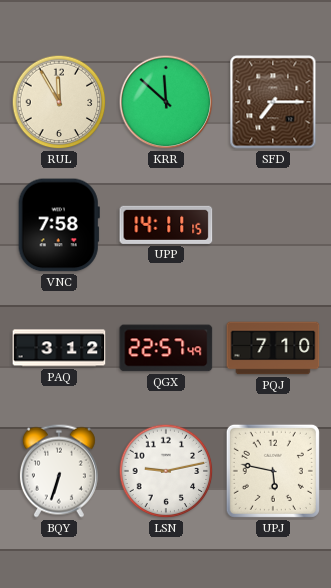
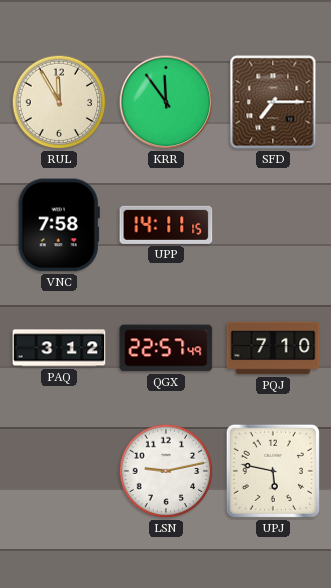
KRR: 11:52 -> 11:54
BQY: 6:33 -> none
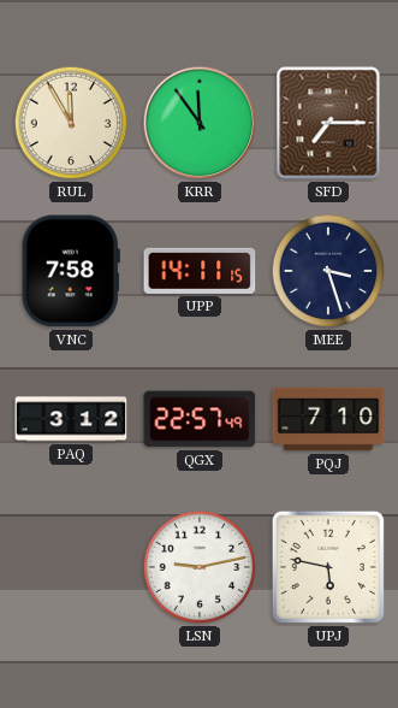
MEE: none -> 3:27
